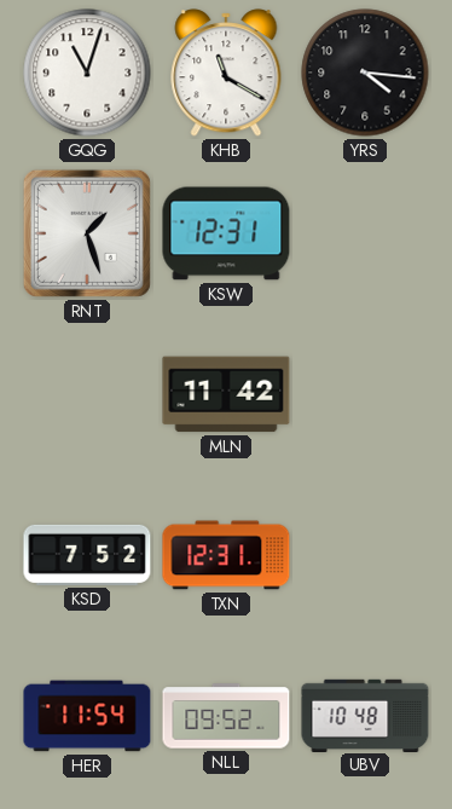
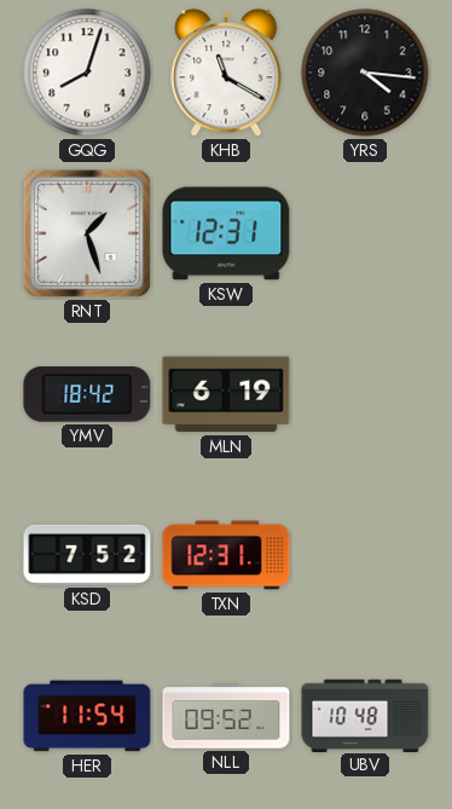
GQG: 11:03 -> 8:03
YMV: none -> 18:42
MLN: 11:42 -> 6:19
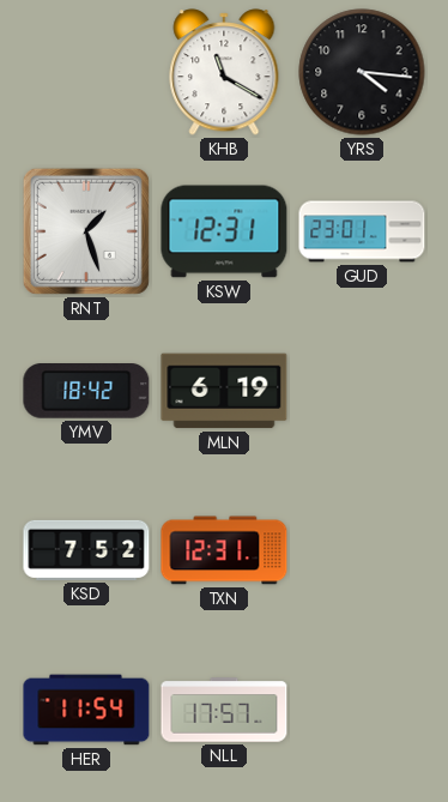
GQG: 8:03 -> none
GUD: none -> 23:01
NLL: 09:52 -> 17:57
UBV: 10:48 -> none
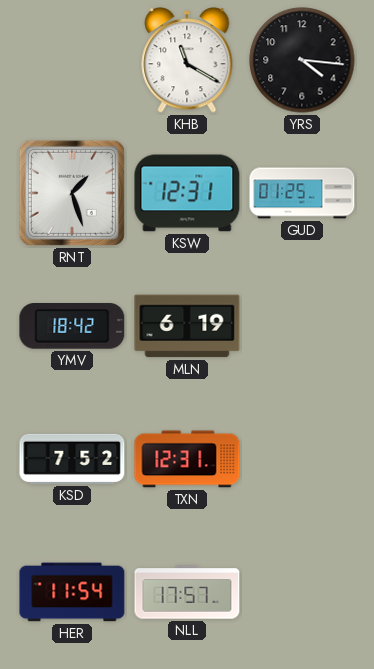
GUD: 23:01 -> 01:25
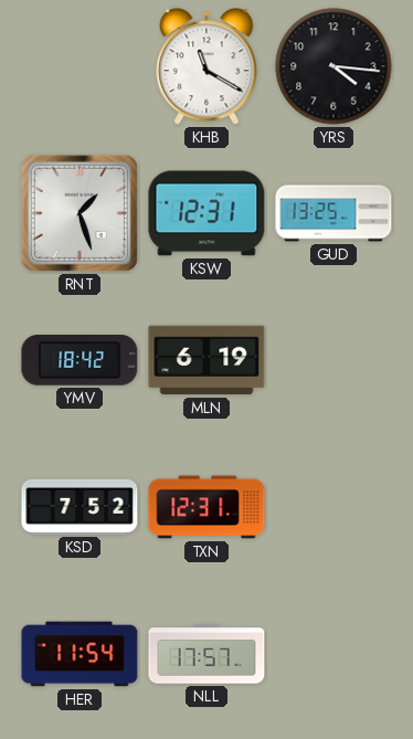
GUD: 01:25 -> 13:25
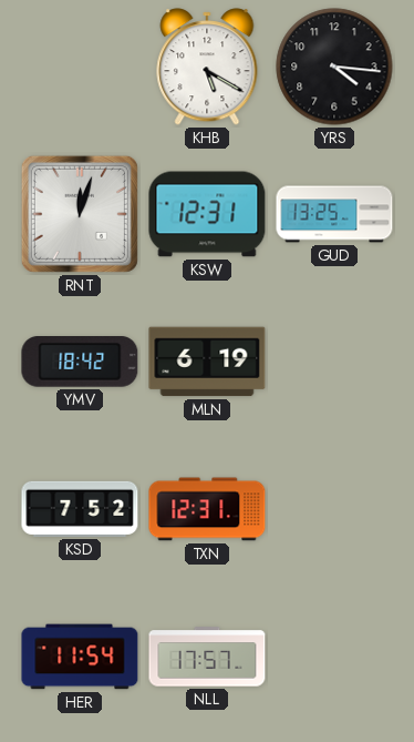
KHB: 11:20 -> 5:20
RNT: 1:27 -> 12:03
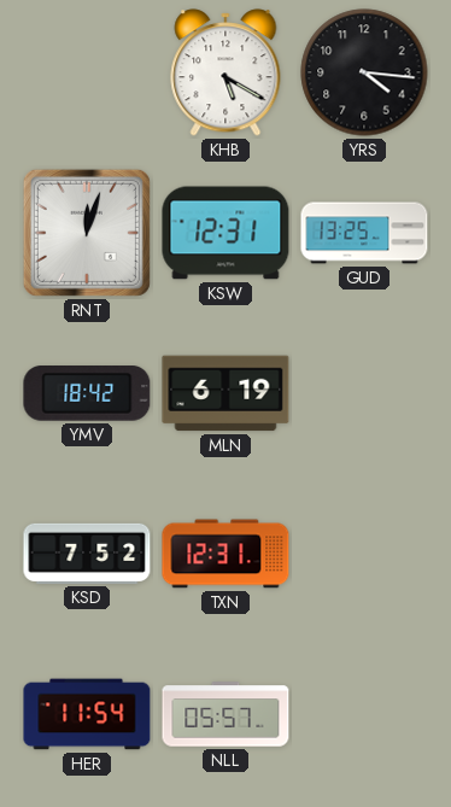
NLL: 17:57 -> 05:57
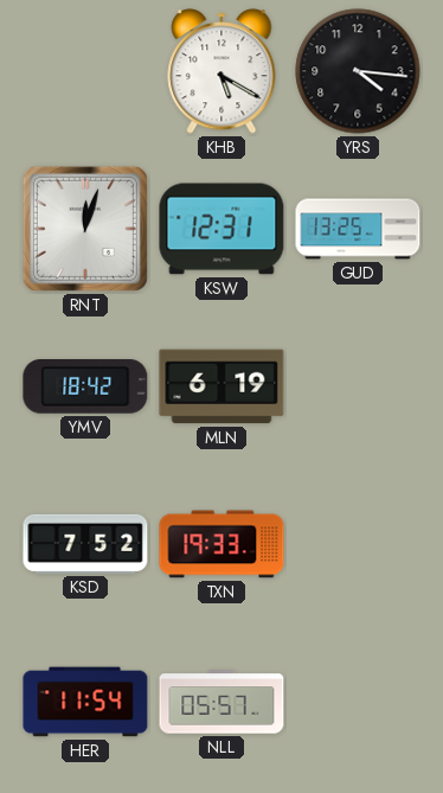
TXN: 12:31 -> 19:33
